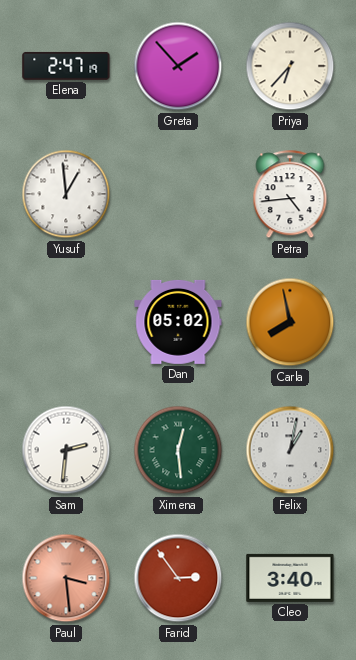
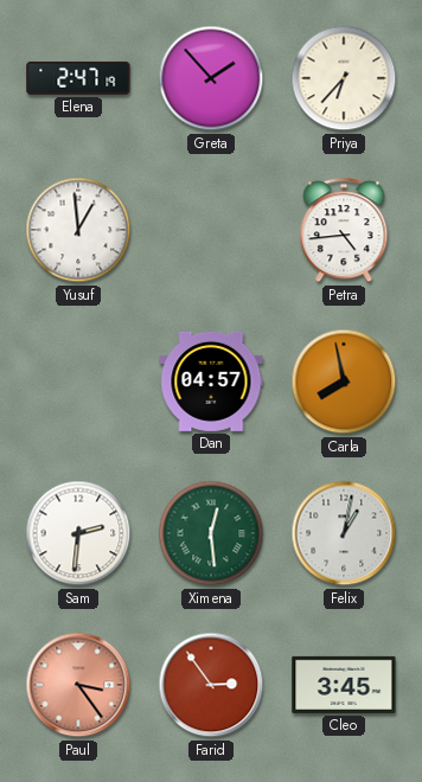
Dan: 05:02 -> 04:57
Paul: 3:29 -> 3:24
Cleo: 3:40 -> 3:45
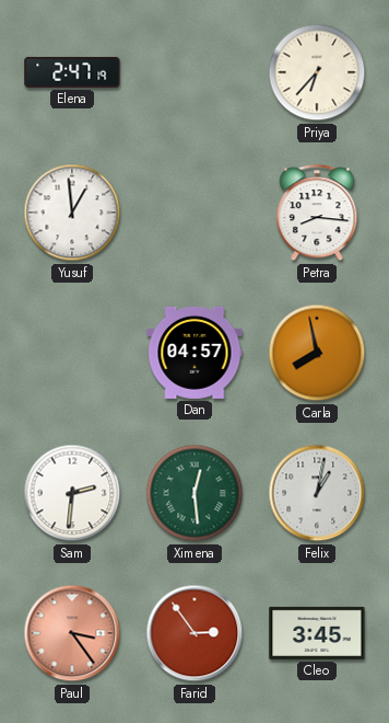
Greta: 1:53 -> none
Petra: 4:44 -> 8:16
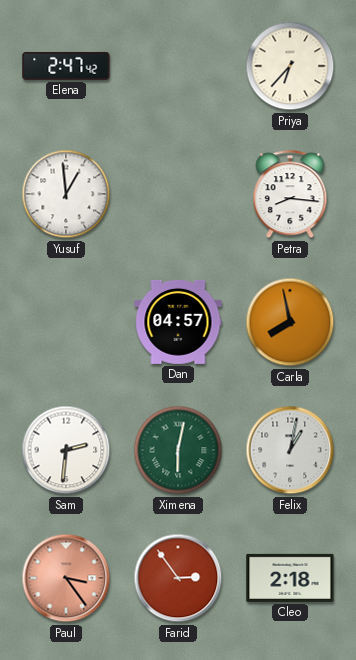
Elena: 2:47:19 -> 2:47:42
Ximena: 12:29 -> 6:02
Cleo: 3:45 -> 2:18
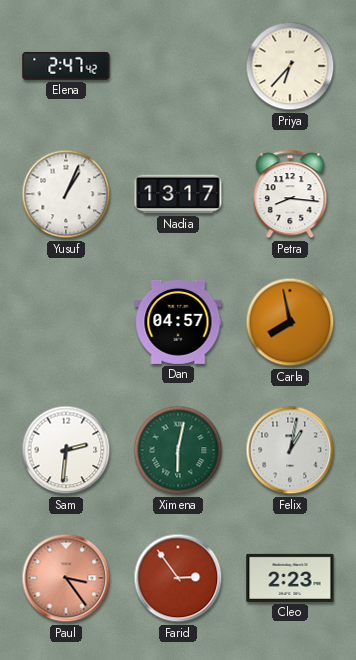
Yusuf: 12:59 -> 1:04
Nadia: none -> 13:17
Cleo: 2:18 -> 2:23
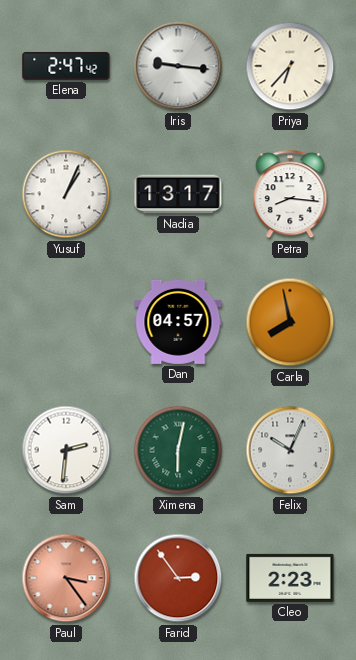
Iris: none -> 9:16
Felix: 1:02 -> 10:04
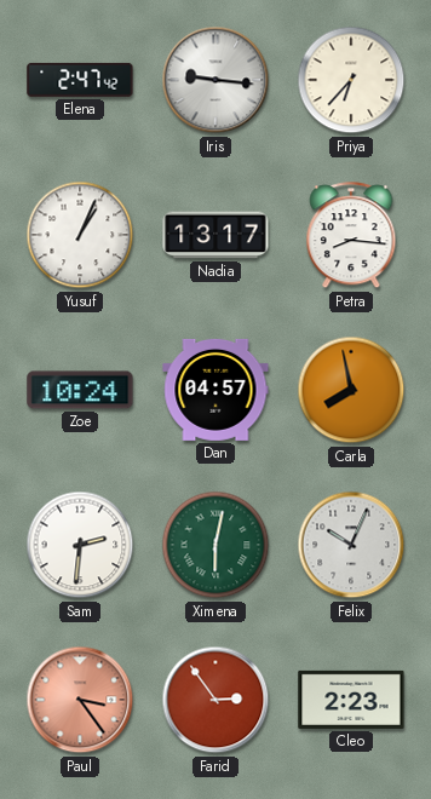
Zoe: none -> 10:24
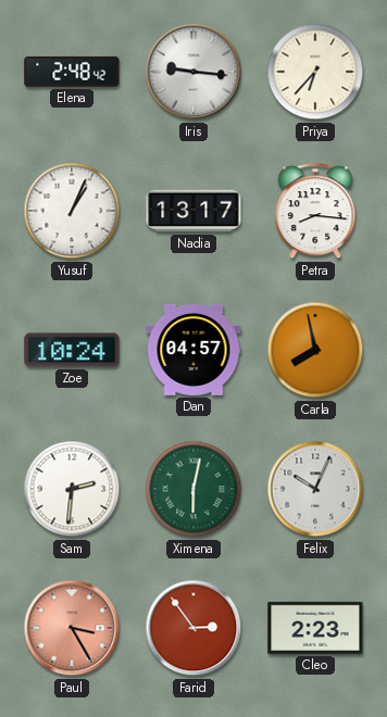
Elena: 2:47 -> 2:48
Paul: 3:24 -> 3:25
